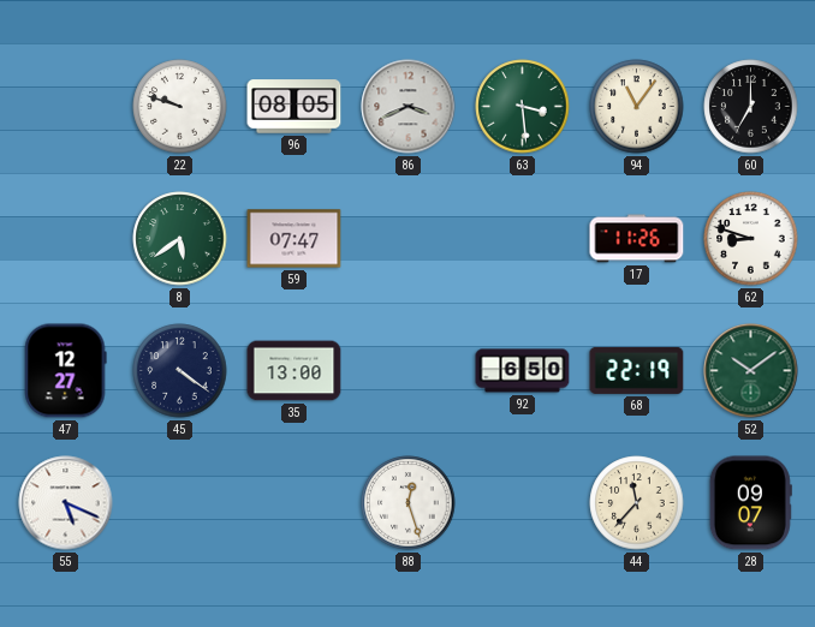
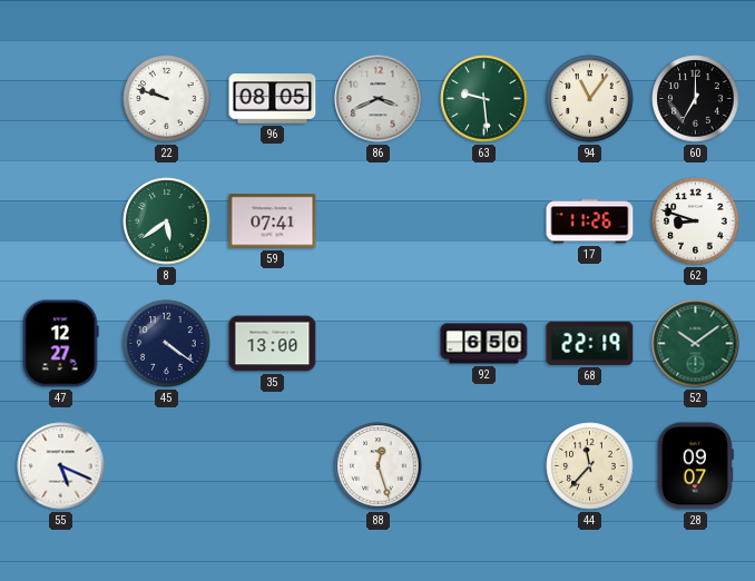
63: 3:29 -> 9:29
59: 07:47 -> 07:41
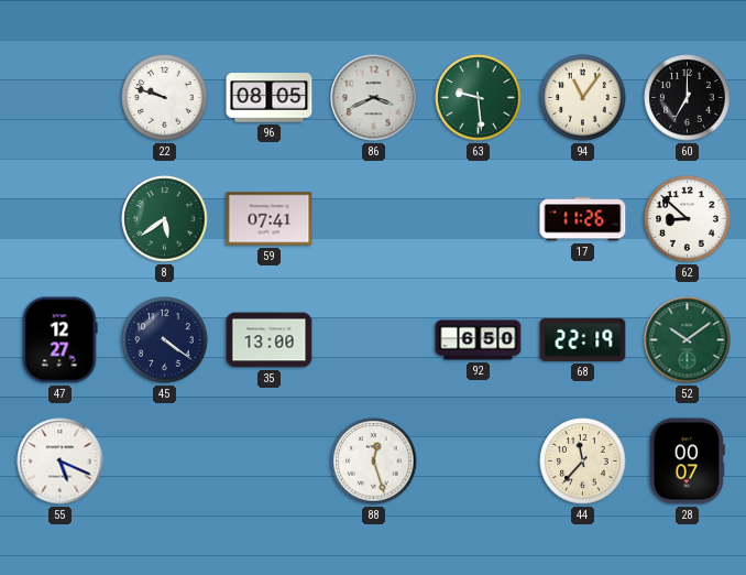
62: 8:48 -> 8:52
28: 09:07 -> 00:07
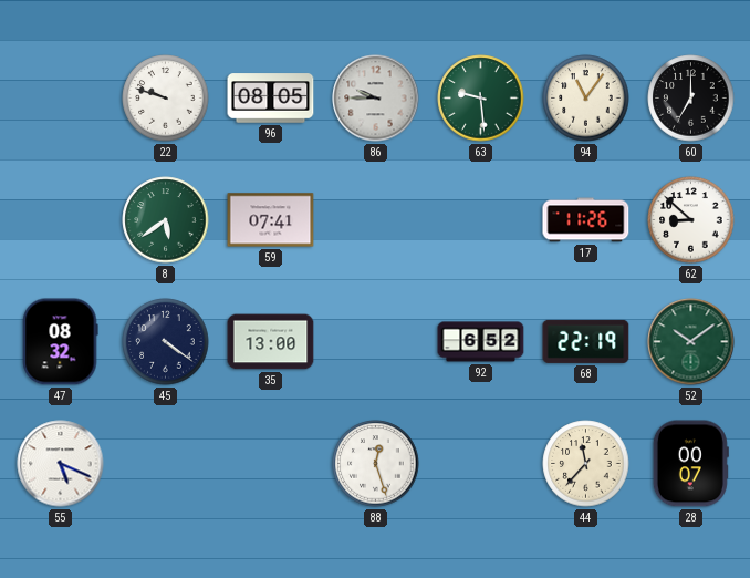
86: 3:41 -> 9:45
47: 12:27 -> 08:32
92: 6:50 -> 6:52
